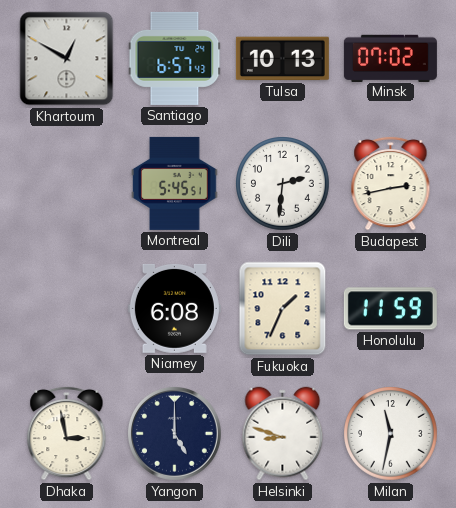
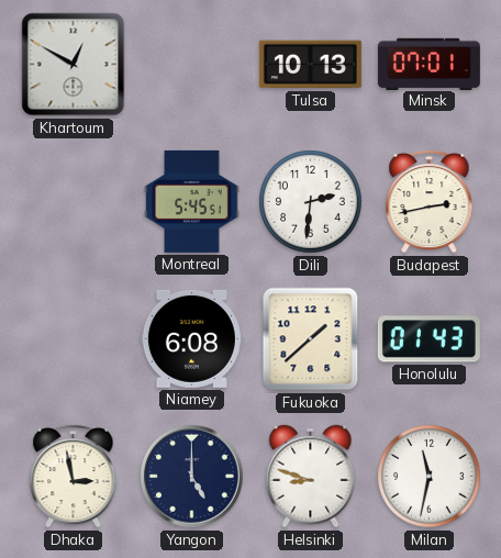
Santiago: 6:57 -> none
Minsk: 07:02 -> 07:01
Fukuoka: 1:34 -> 1:38
Honolulu: 11:59 -> 01:43
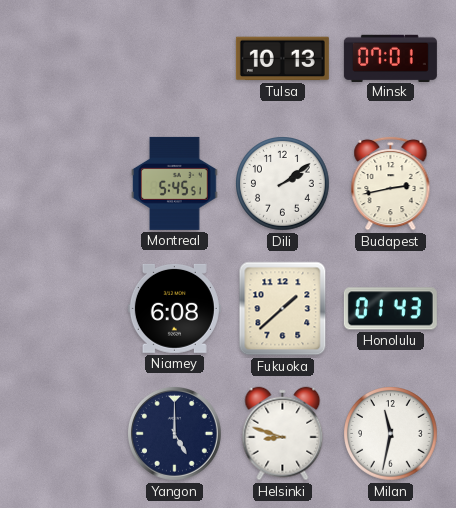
Khartoum: 12:50 -> none
Dili: 2:31 -> 2:09
Dhaka: 2:58 -> none
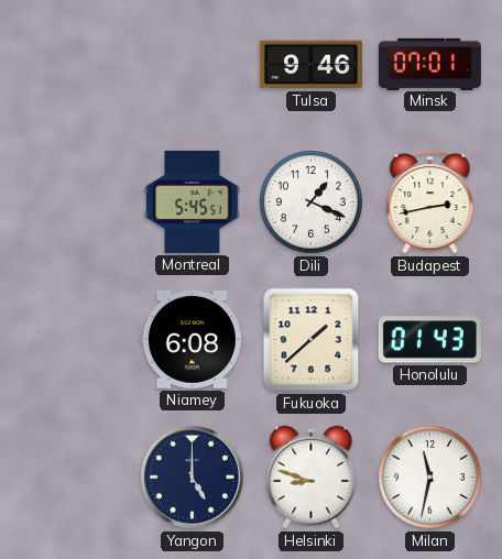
Tulsa: 10:13 -> 9:46
Dili: 2:09 -> 1:19
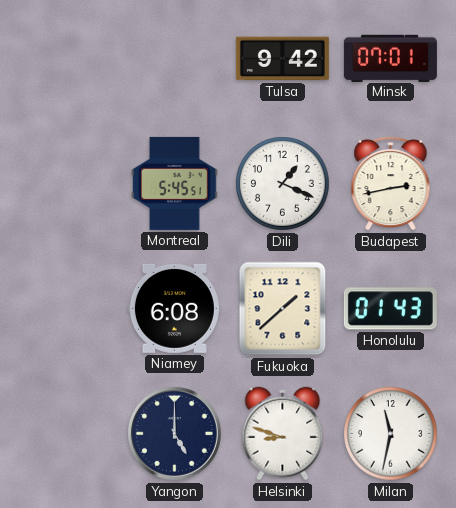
Tulsa: 9:46 -> 9:42
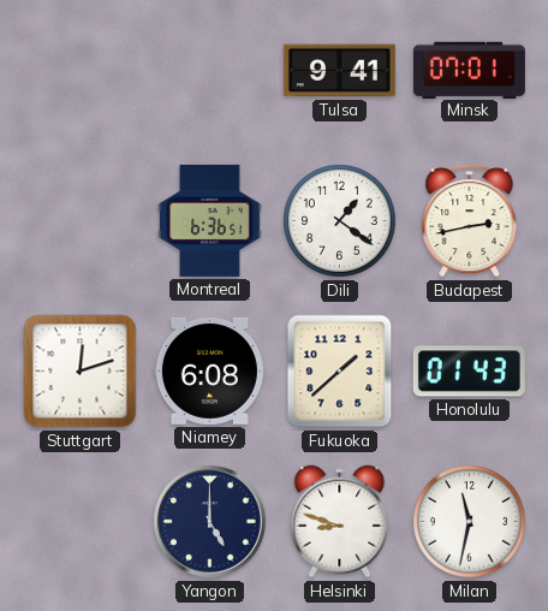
Tulsa: 9:42 -> 9:41
Montreal: 5:45 -> 6:36
Dili: 1:19 -> 1:21
Stuttgart: none -> 12:12
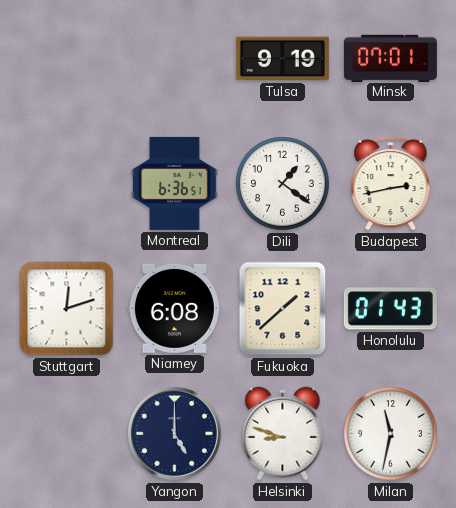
Tulsa: 9:41 -> 9:19
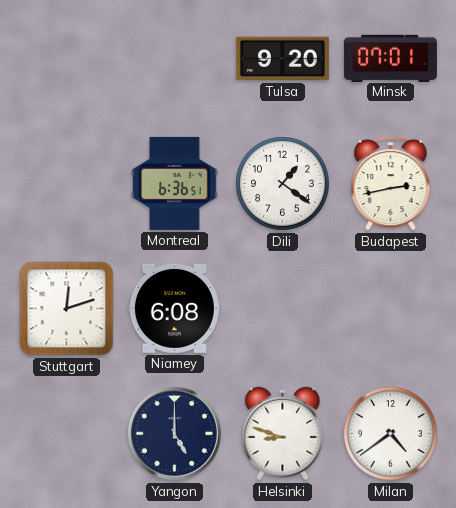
Tulsa: 9:19 -> 9:20
Fukuoka: 1:38 -> none
Honolulu: 01:43 -> none
Milan: 11:32 -> 4:39
